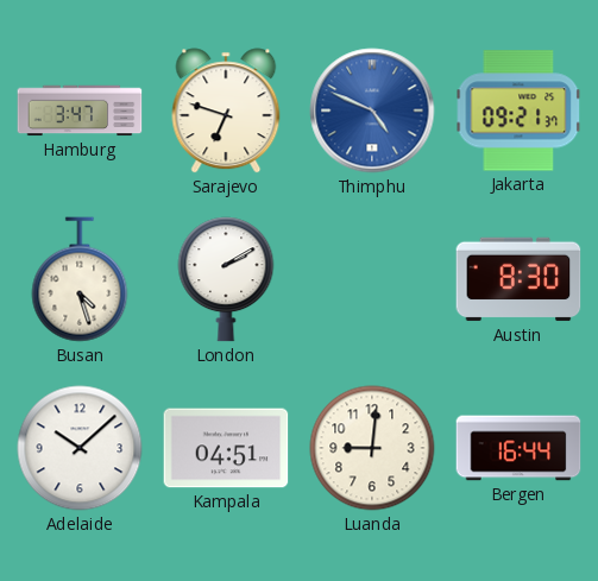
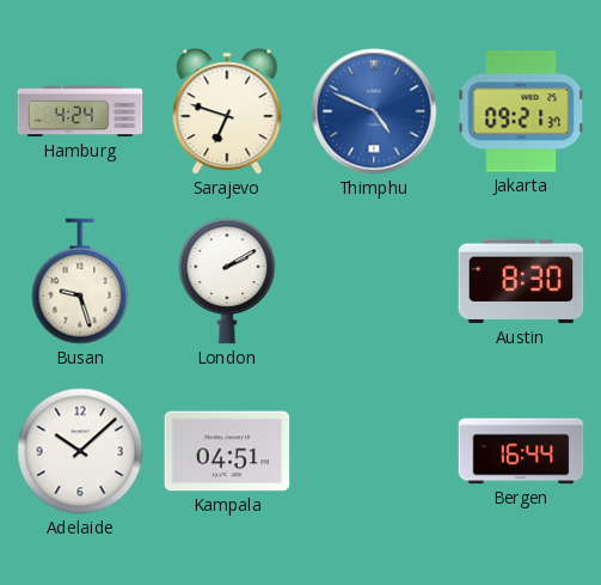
Hamburg: 3:47 -> 4:24
Busan: 4:27 -> 9:27
Luanda: 9:01 -> none
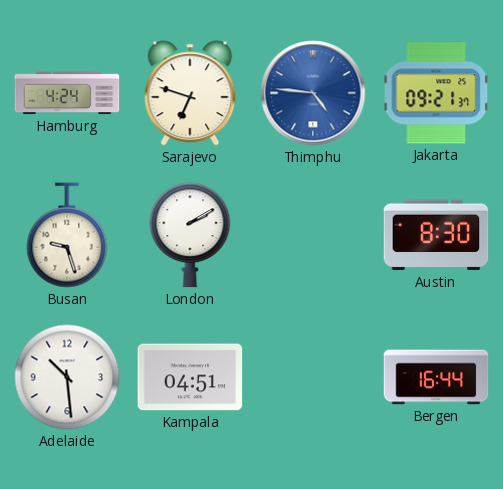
Thimphu: 4:49 -> 4:46
Adelaide: 10:08 -> 10:29
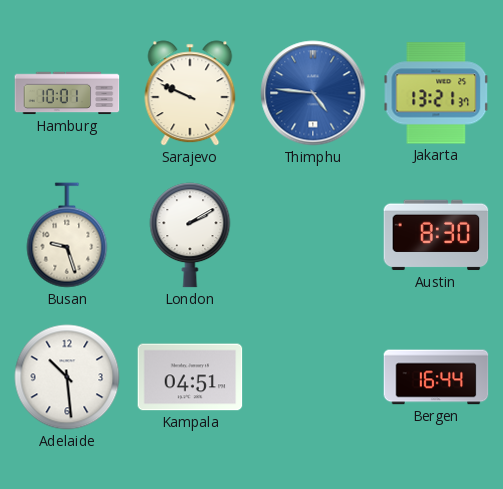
Hamburg: 4:24 -> 10:01
Sarajevo: 6:48 -> 9:49
Jakarta: 09:21 -> 13:21
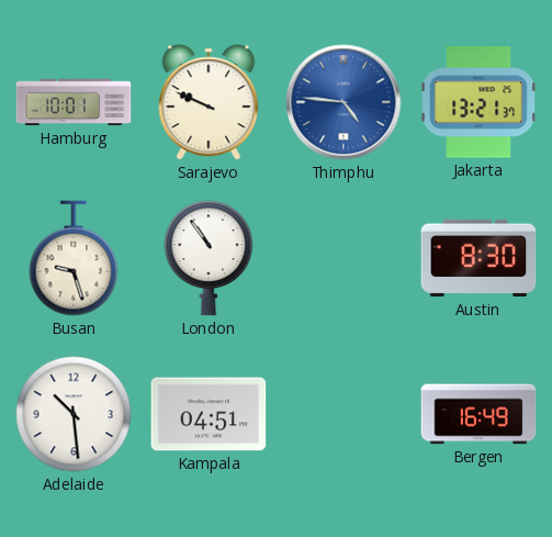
London: 2:10 -> 10:54
Bergen: 16:44 -> 16:49
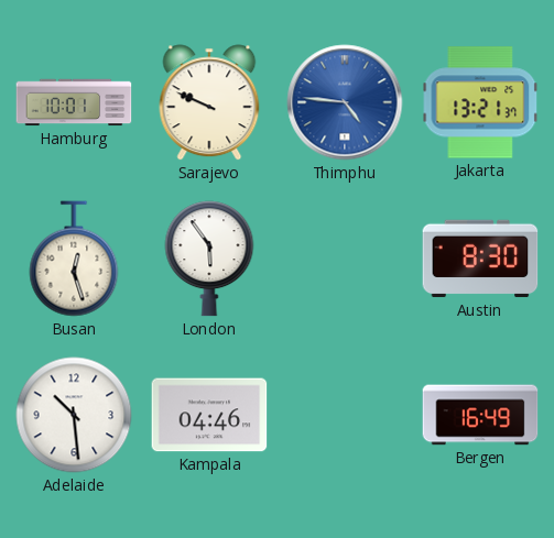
Busan: 9:27 -> 12:27
London: 10:54 -> 5:54
Kampala: 04:51 -> 04:46
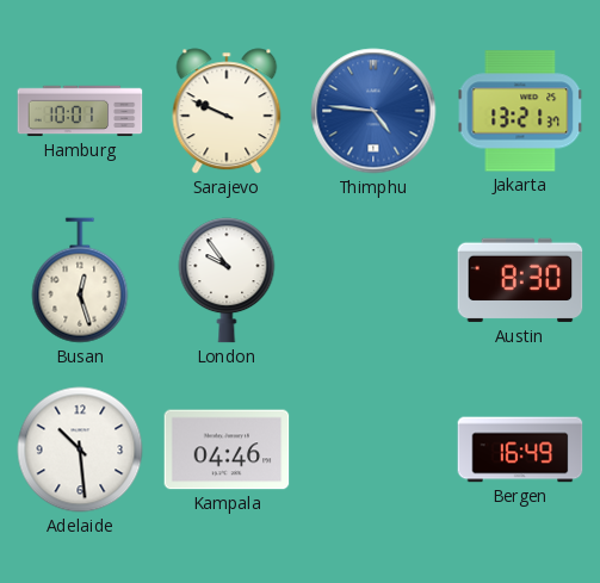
London: 5:54 -> 9:54
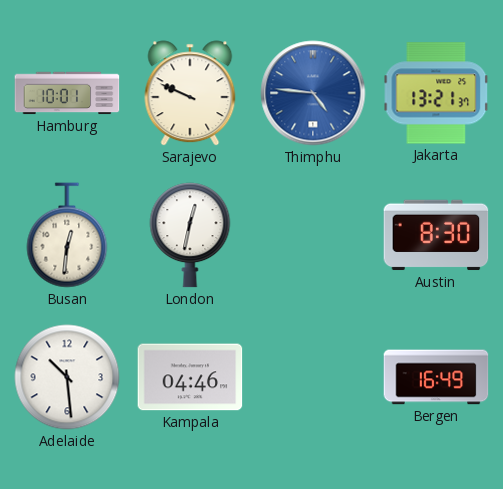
Busan: 12:27 -> 12:31
London: 9:54 -> 12:32
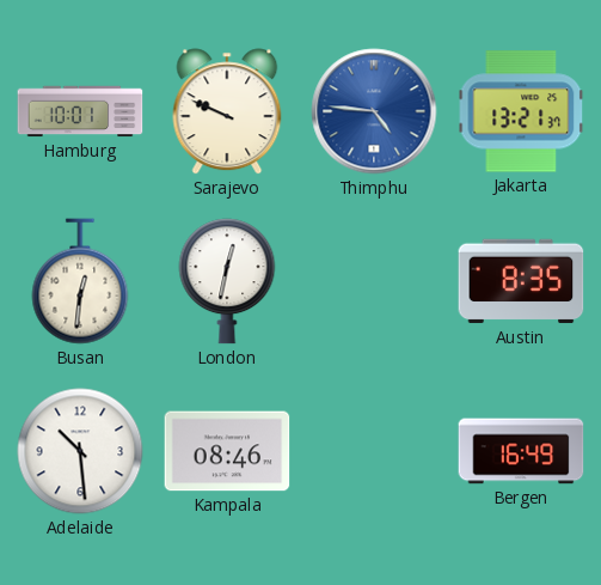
Austin: 8:30 -> 8:35
Kampala: 04:46 -> 08:46
